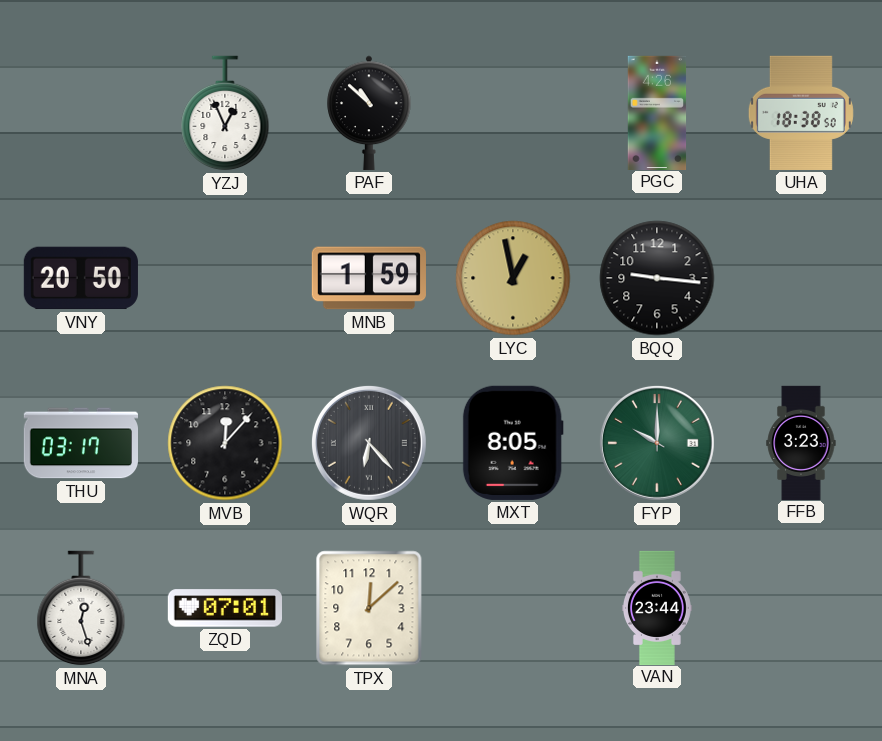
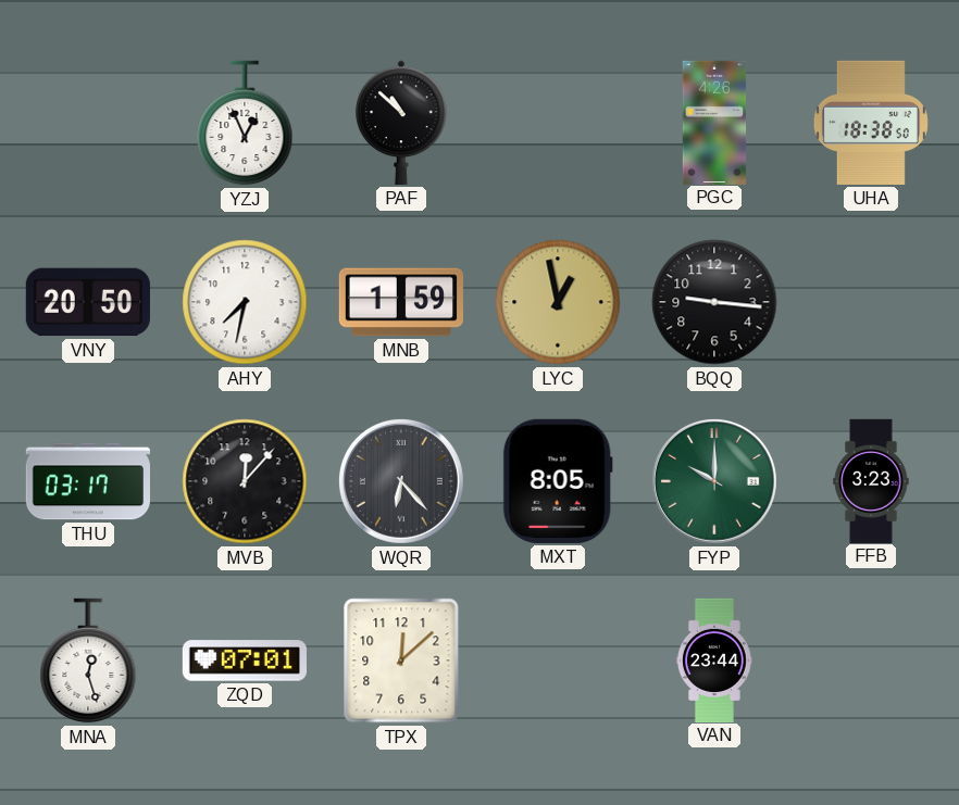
AHY: none -> 7:32
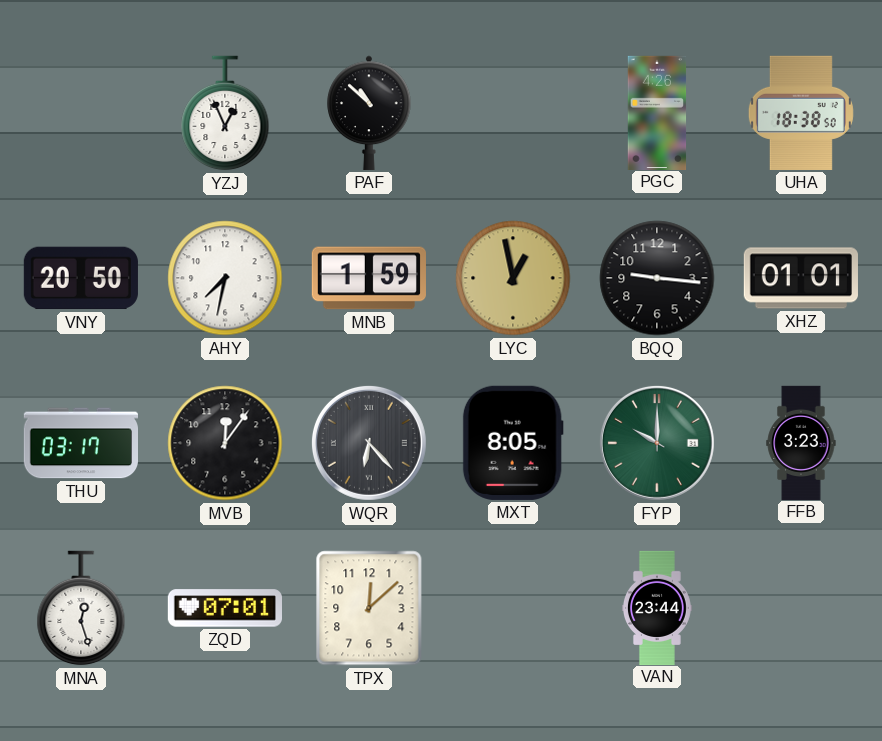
XHZ: none -> 01:01
MVB: 12:07 -> 12:06
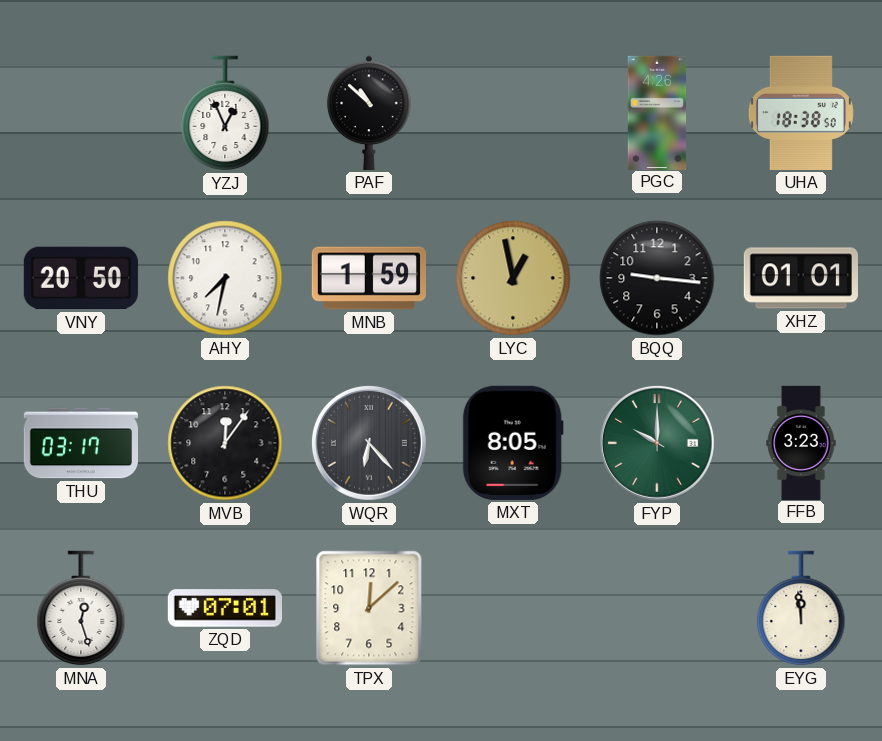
VAN: 23:44 -> none
EYG: none -> 11:59
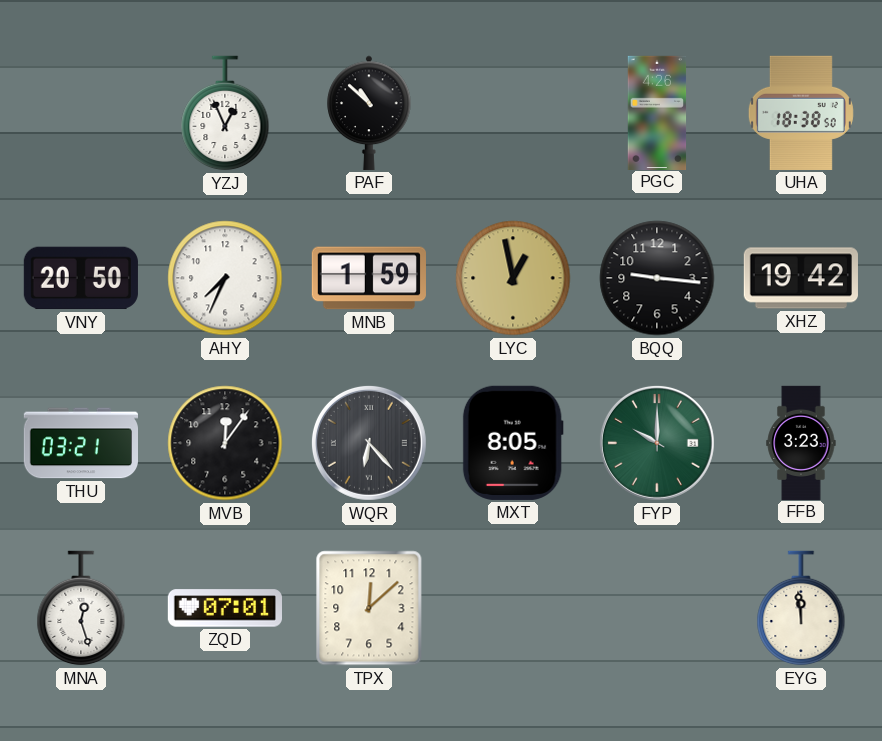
AHY: 7:32 -> 7:34
XHZ: 01:01 -> 19:42
THU: 03:17 -> 03:21
